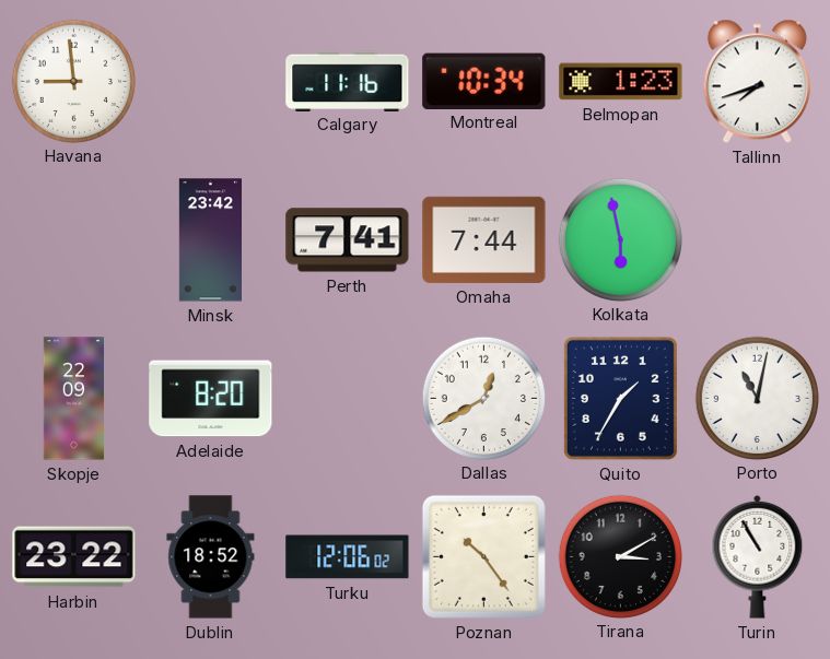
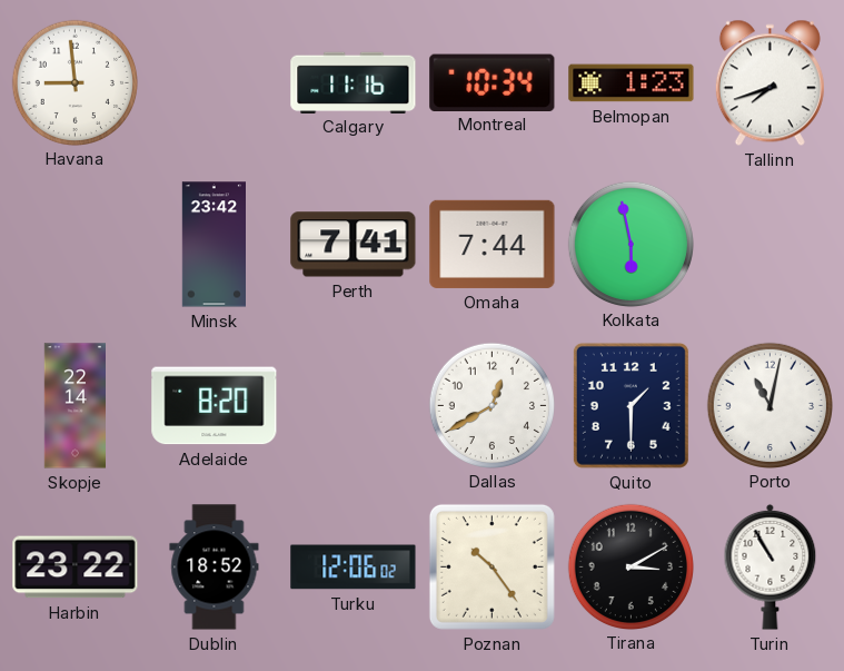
Skopje: 22:09 -> 22:14
Quito: 1:35 -> 1:30
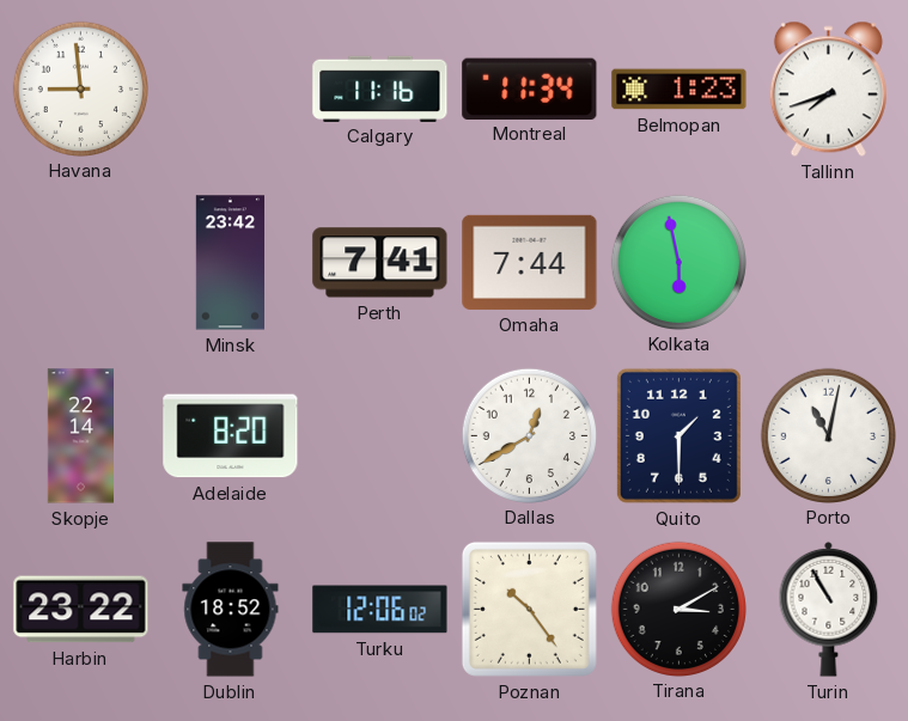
Montreal: 10:34 -> 11:34
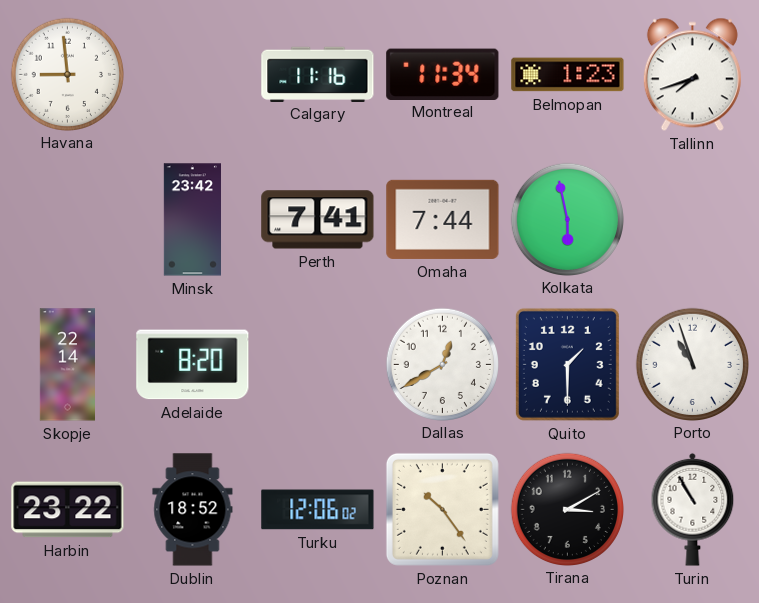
Porto: 11:02 -> 10:57
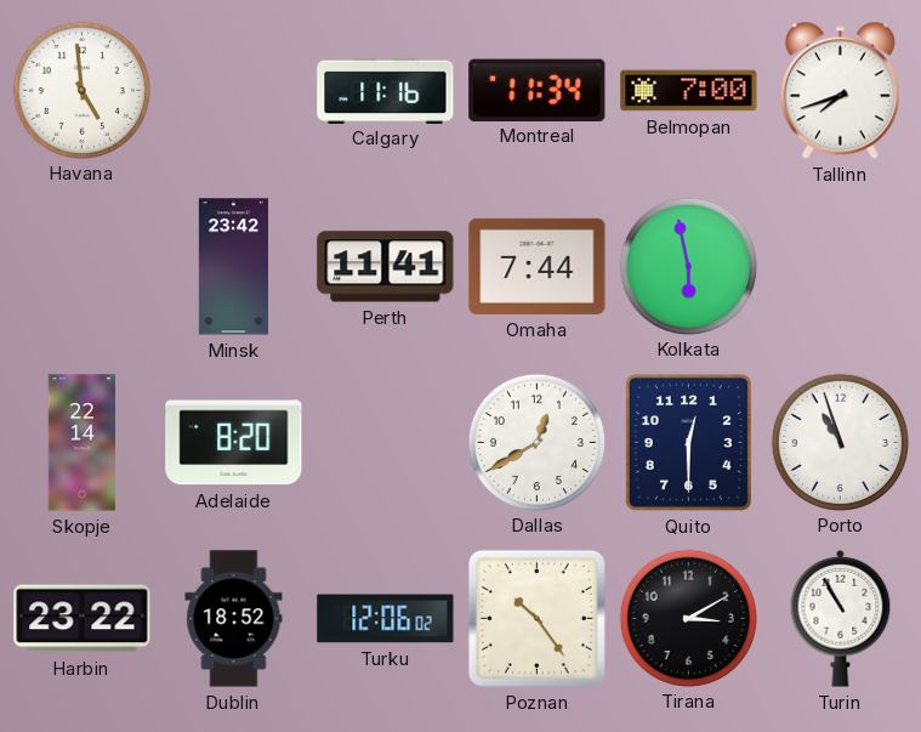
Havana: 8:59 -> 4:59
Belmopan: 1:23 -> 7:00
Perth: 7:41 -> 11:41
Quito: 1:30 -> 12:30
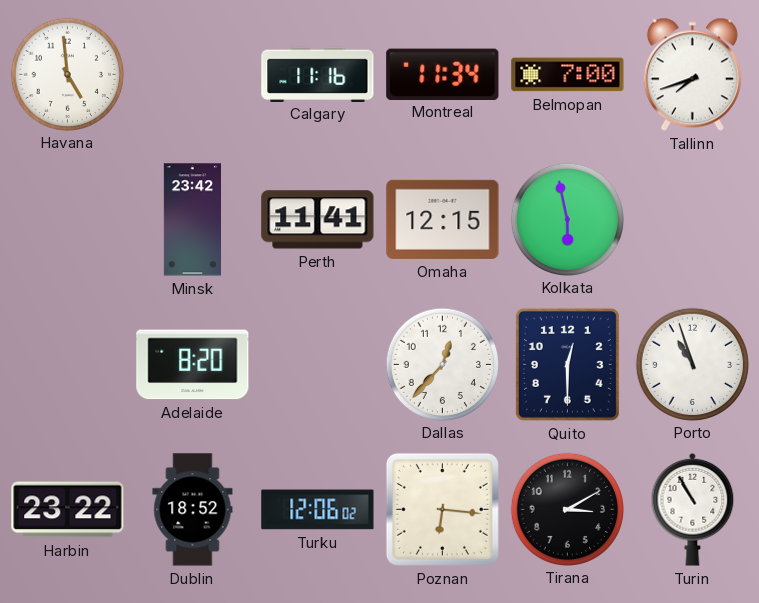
Omaha: 7:44 -> 12:15
Skopje: 22:14 -> none
Dallas: 12:40 -> 12:37
Poznan: 10:24 -> 6:16
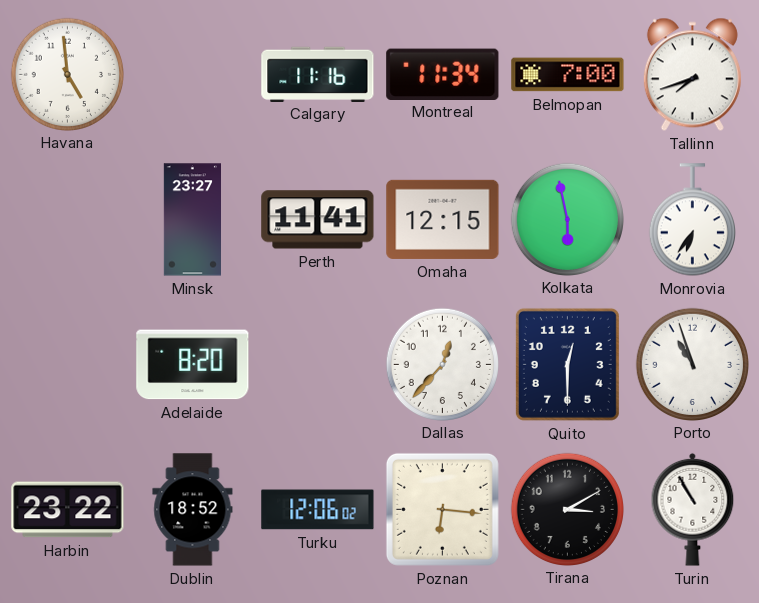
Minsk: 23:42 -> 23:27
Monrovia: none -> 6:36
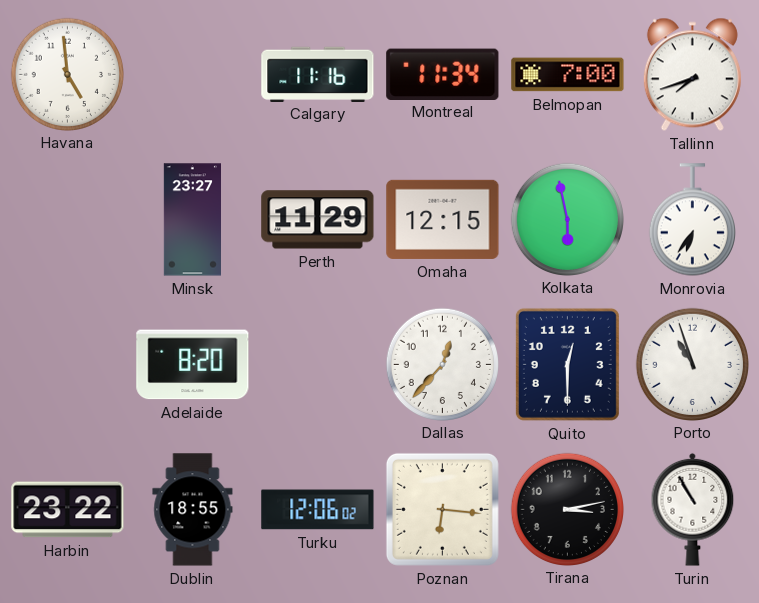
Perth: 11:41 -> 11:29
Dublin: 18:52 -> 18:55
Tirana: 3:10 -> 3:13
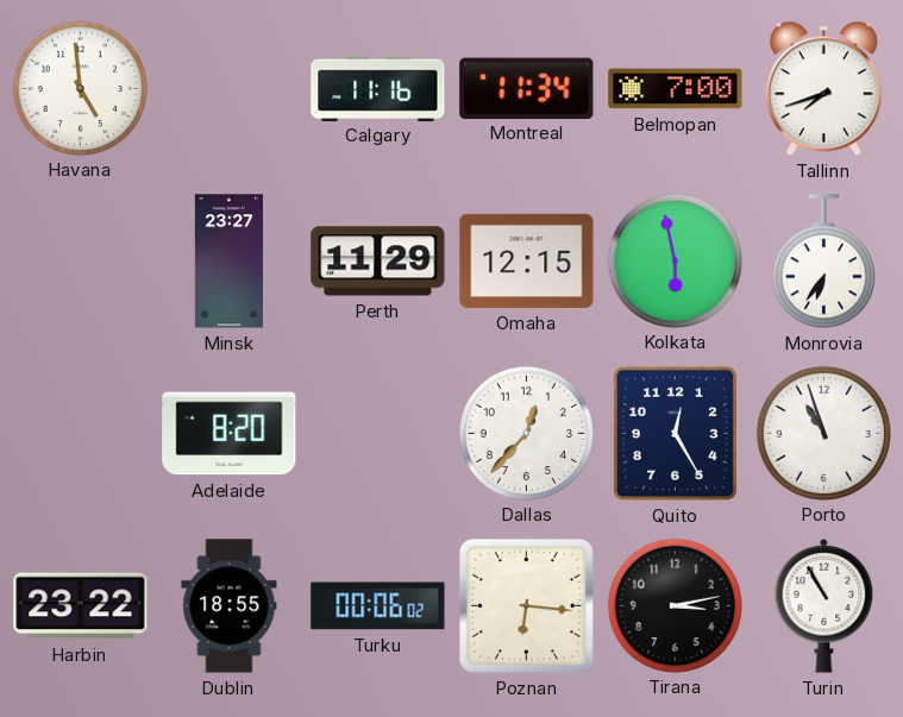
Quito: 12:30 -> 12:25
Turku: 12:06 -> 00:06
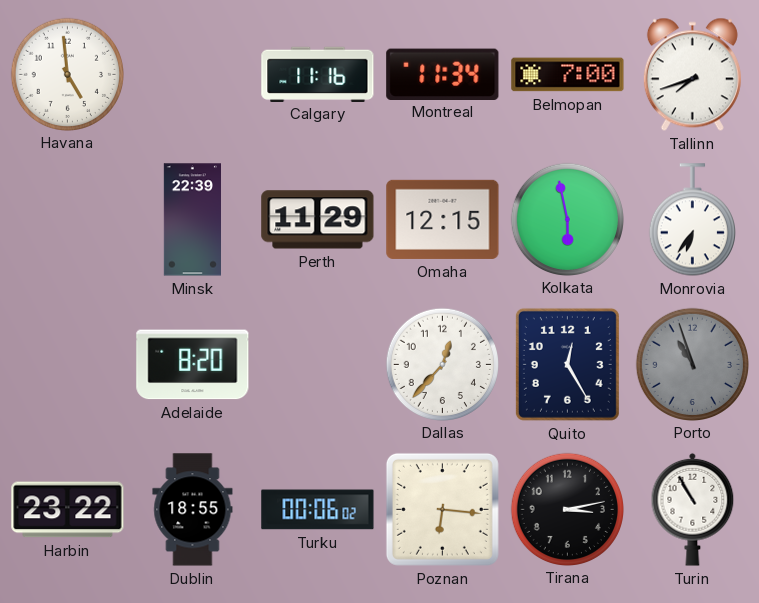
Minsk: 23:27 -> 22:39
Porto dial: white -> grey
